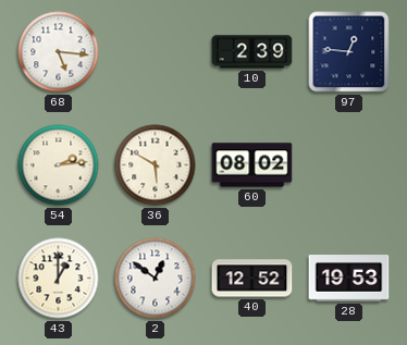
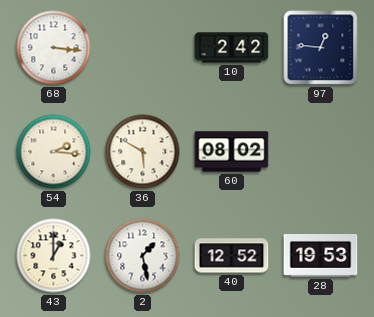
68: 5:16 -> 3:16
10: 2:39 -> 2:42
54: 2:14 -> 2:16
2: 12:51 -> 1:28
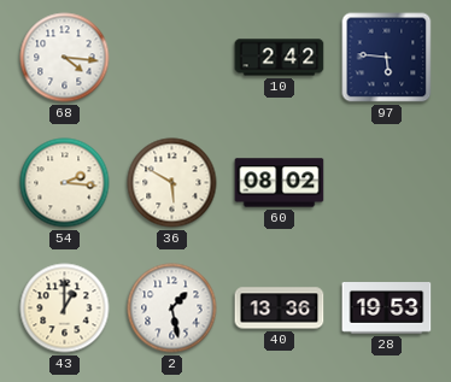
68: 3:16 -> 4:16
97: 12:46 -> 5:46
40: 12:52 -> 13:36
